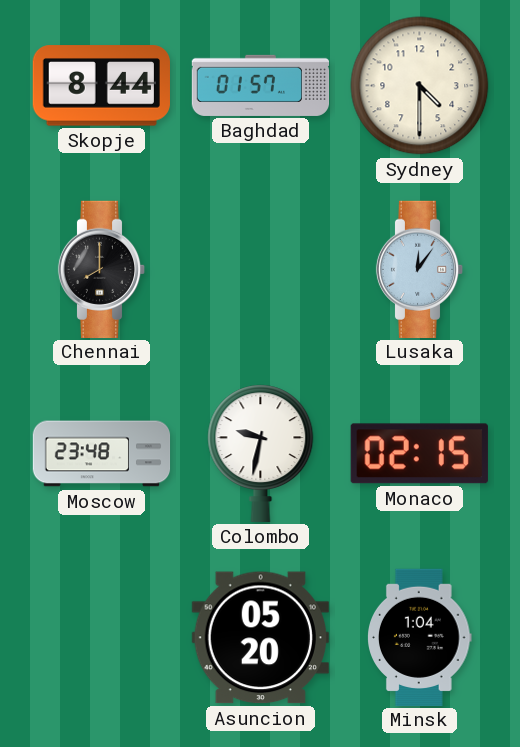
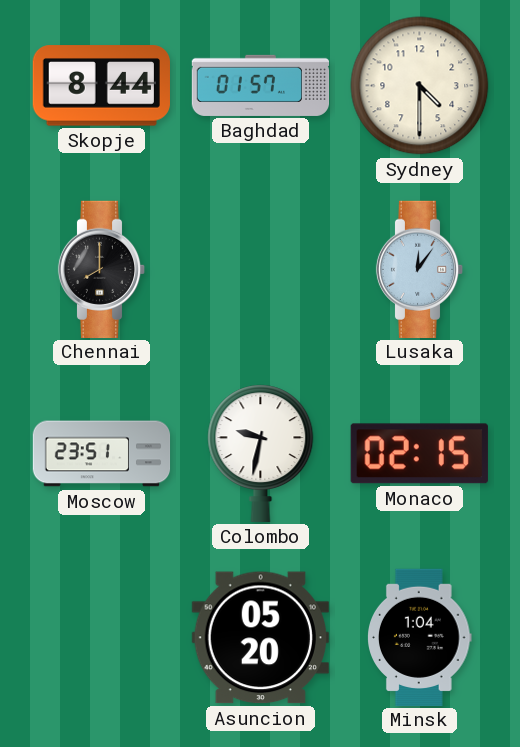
Moscow: 23:48 -> 23:51
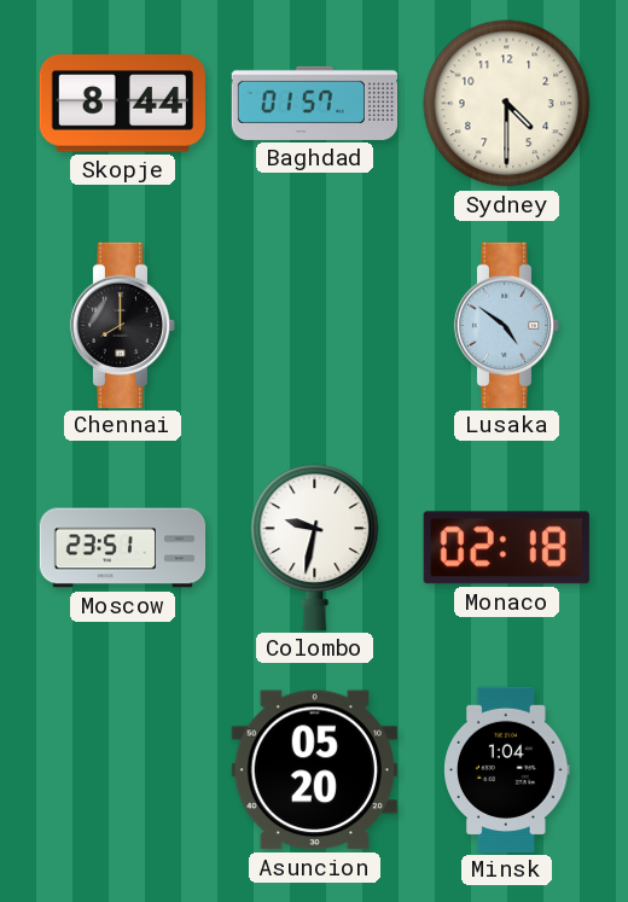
Lusaka: 12:06 -> 4:51
Monaco: 02:15 -> 02:18
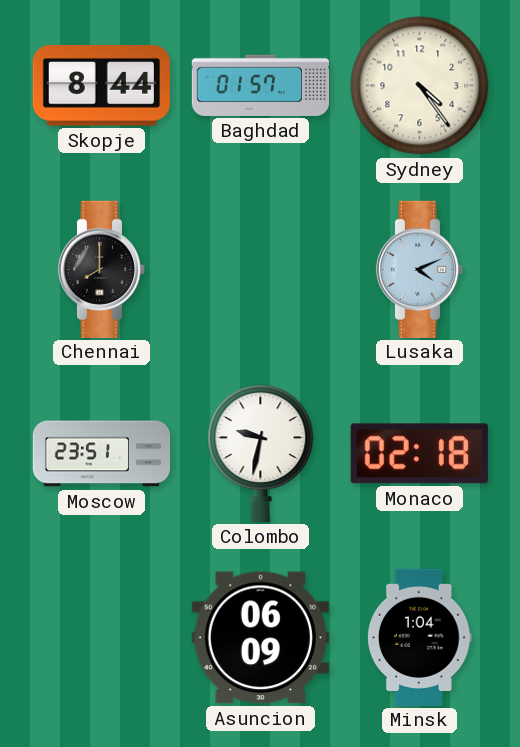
Sydney: 4:30 -> 4:24
Lusaka: 4:51 -> 4:11
Asuncion: 05:20 -> 06:09
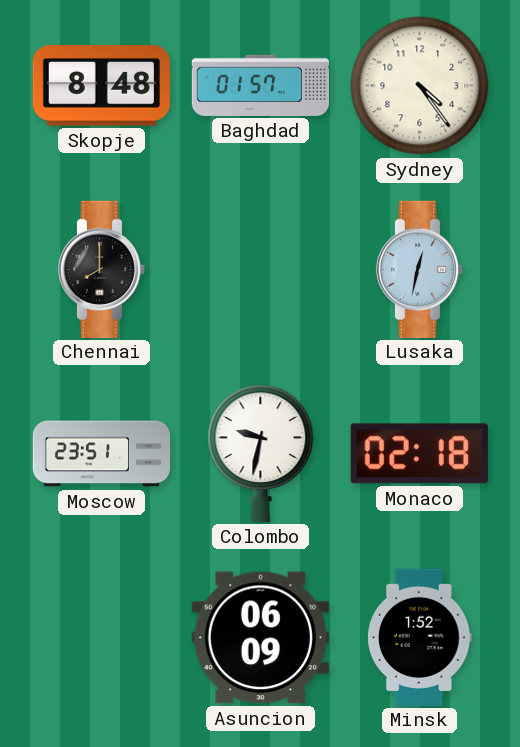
Skopje: 8:44 -> 8:48
Lusaka: 4:11 -> 12:32
Minsk: 1:04 -> 1:52
